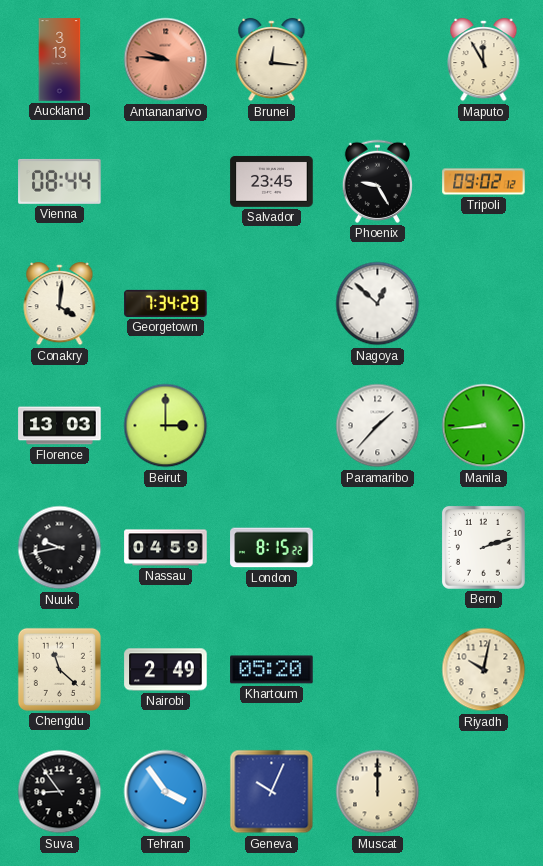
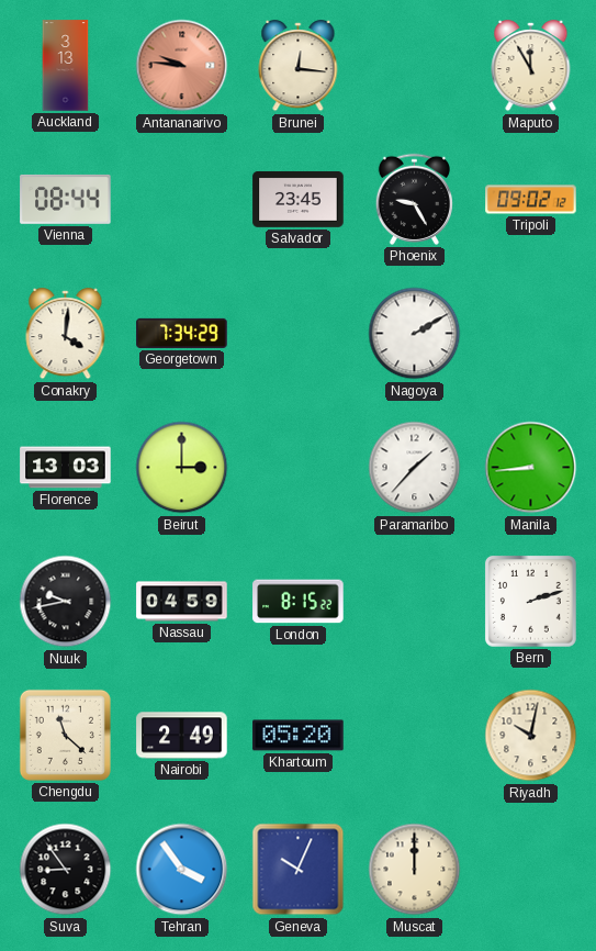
Nagoya: 12:52 -> 2:10
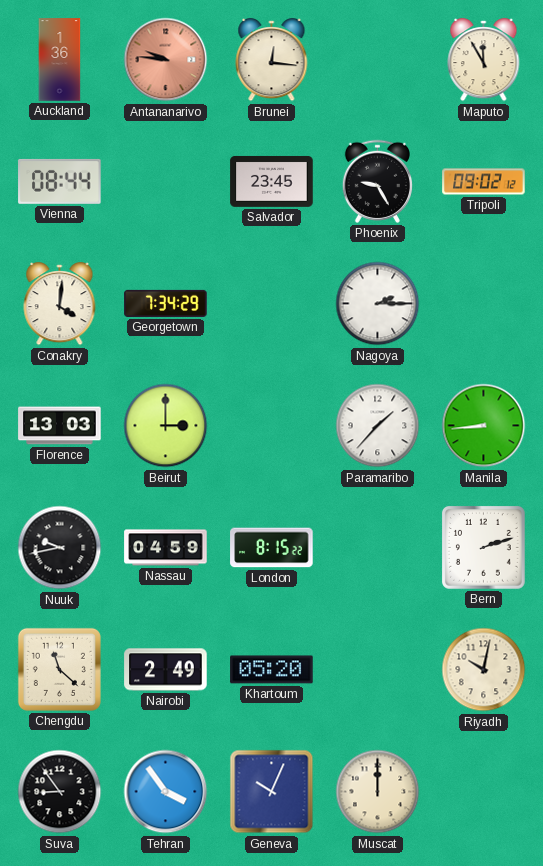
Auckland: 3:13 -> 1:36
Nagoya: 2:10 -> 2:15
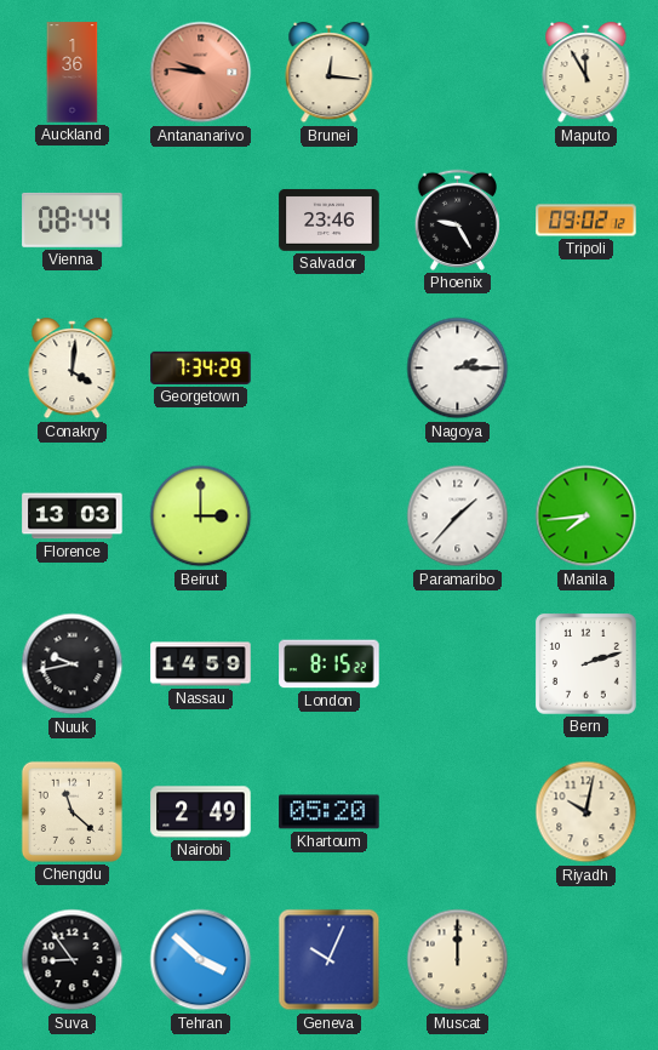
Salvador: 23:45 -> 23:46
Manila: 8:44 -> 7:44
Nassau: 04:59 -> 14:59
Tehran: 3:54 -> 3:52
